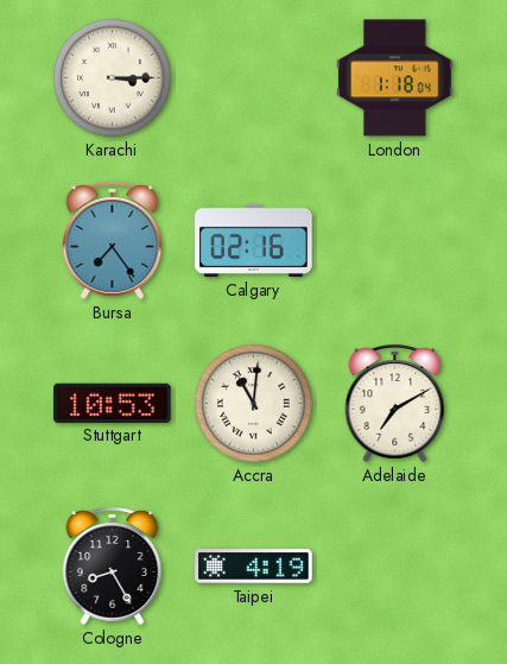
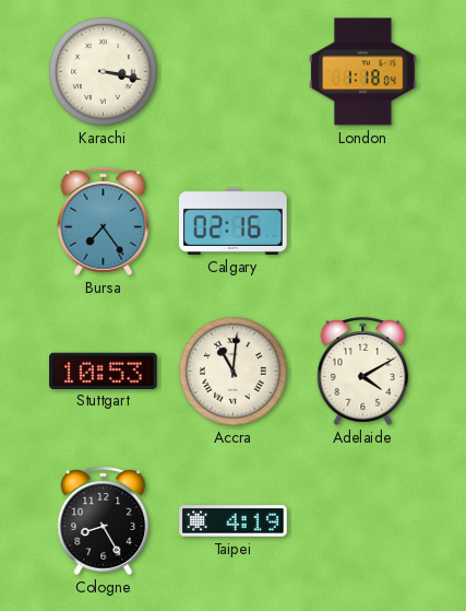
Karachi: 3:15 -> 3:17
Adelaide: 7:10 -> 4:10
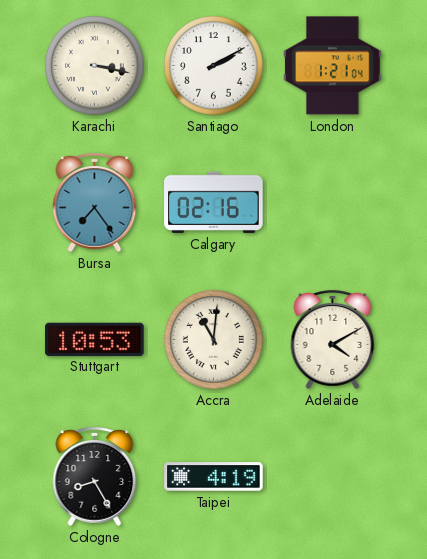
Santiago: none -> 2:10
London: 1:18 -> 1:21
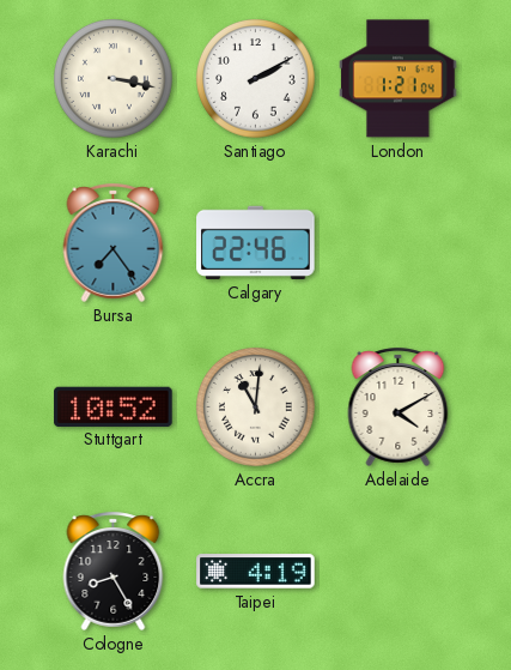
Calgary: 02:16 -> 22:46
Stuttgart: 10:53 -> 10:52
